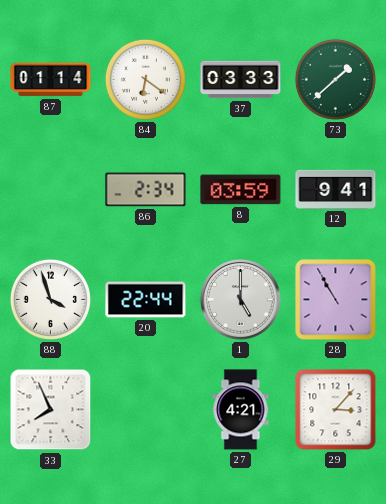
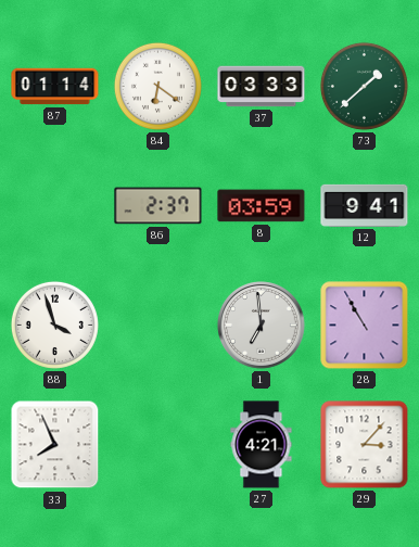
86: 2:34 -> 2:37
20: 22:44 -> none
1: 5:00 -> 6:59
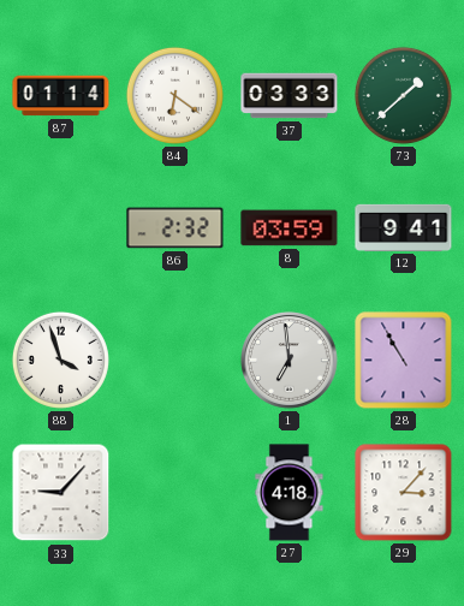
86: 2:37 -> 2:32
33: 7:56 -> 9:07
27: 4:21 -> 4:18
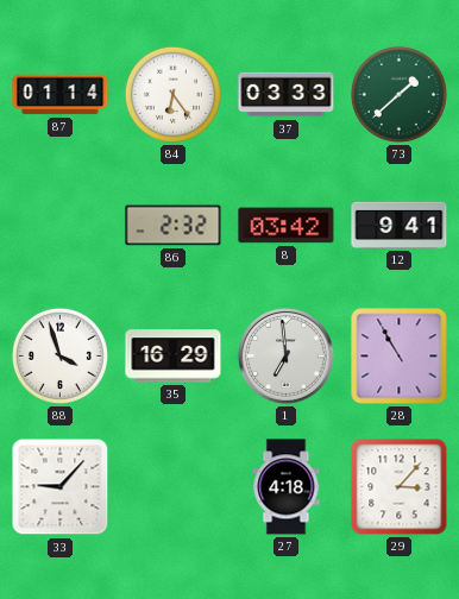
84: 6:21 -> 6:24
8: 03:59 -> 03:42
35: none -> 16:29
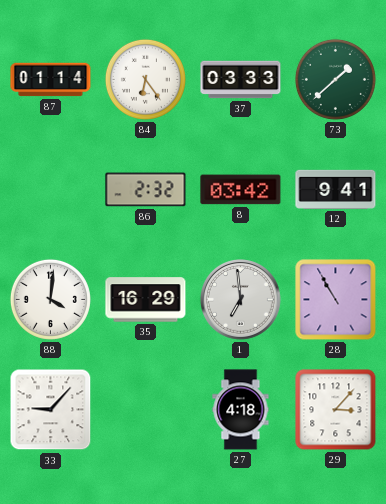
88: 3:57 -> 4:01
